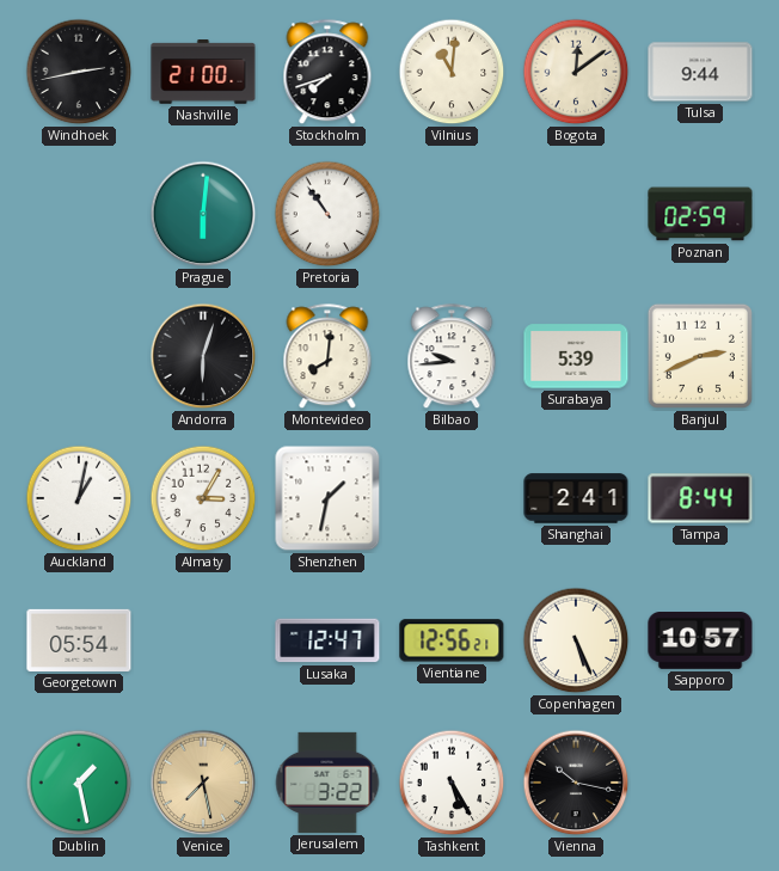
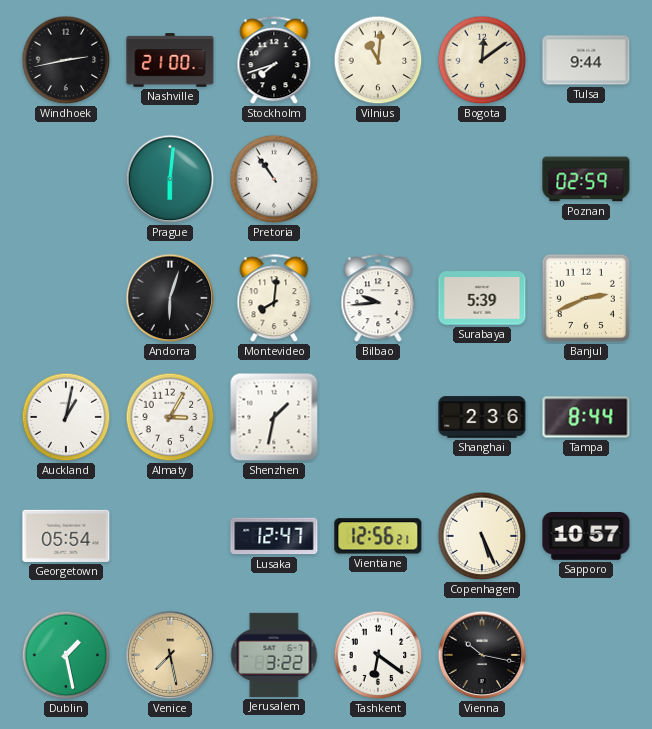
Shanghai: 2:41 -> 2:36
Tashkent: 5:25 -> 6:21
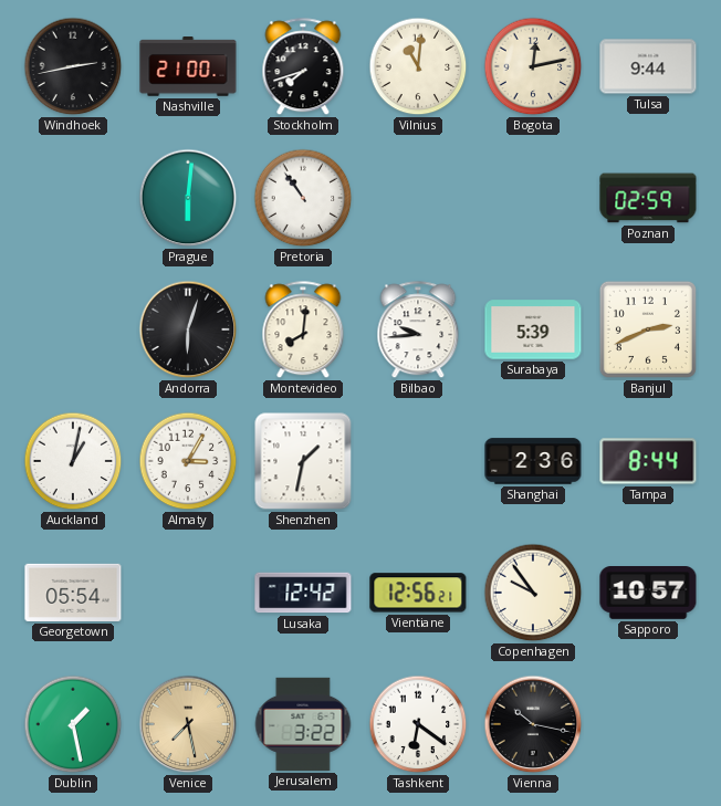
Bogota: 12:09 -> 12:13
Lusaka: 12:47 -> 12:42
Copenhagen: 5:26 -> 9:54
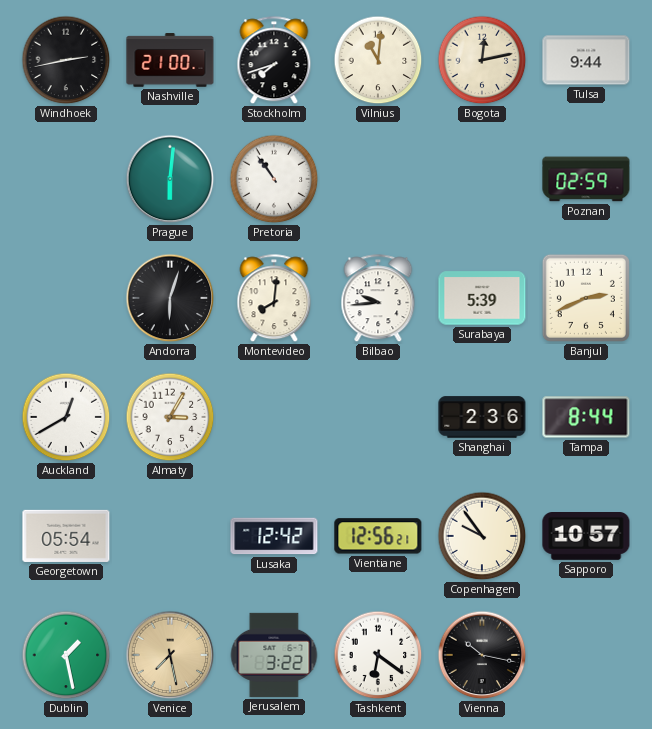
Auckland: 1:02 -> 12:40
Shenzhen: 1:32 -> none
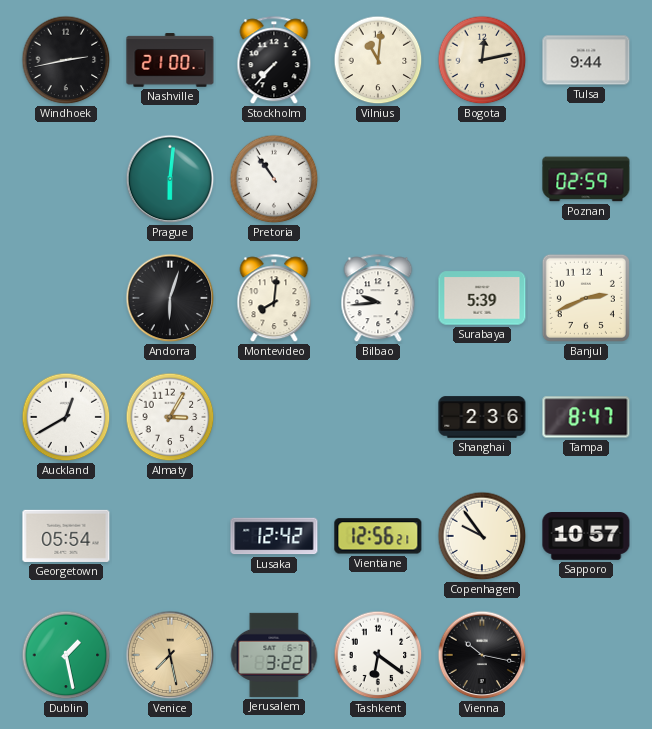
Stockholm: 7:42 -> 7:37
Tampa: 8:44 -> 8:47
